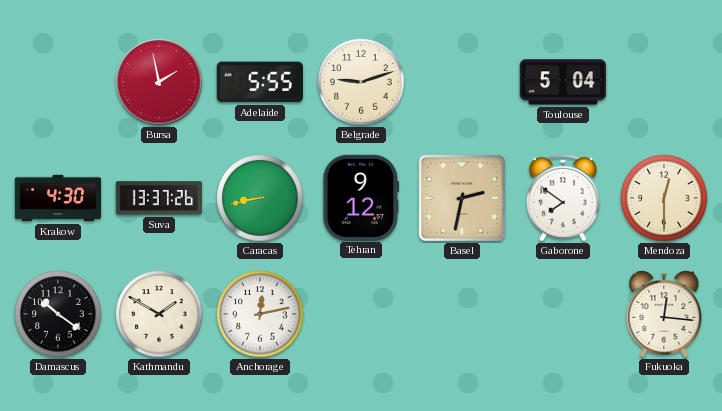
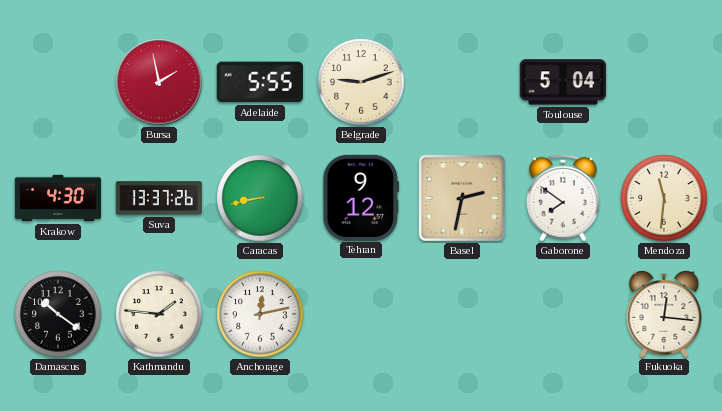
Mendoza: 12:30 -> 11:31
Kathmandu: 1:50 -> 1:46
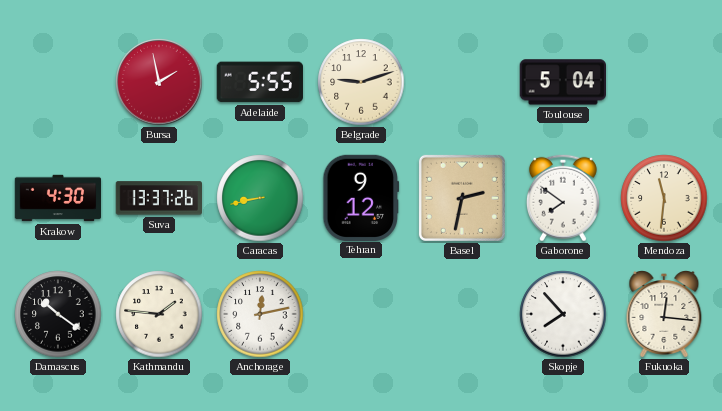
Skopje: none -> 7:53
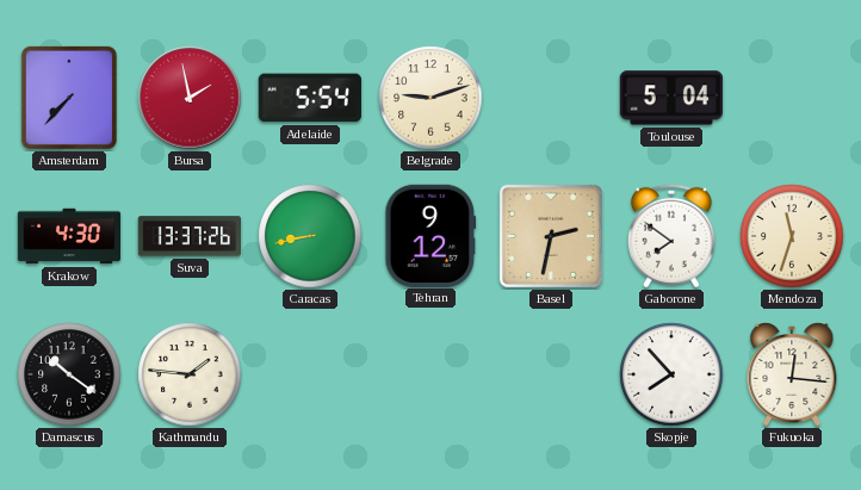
Amsterdam: none -> 7:37
Adelaide: 5:55 -> 5:54
Mendoza: 11:31 -> 11:33
Anchorage: 12:13 -> none
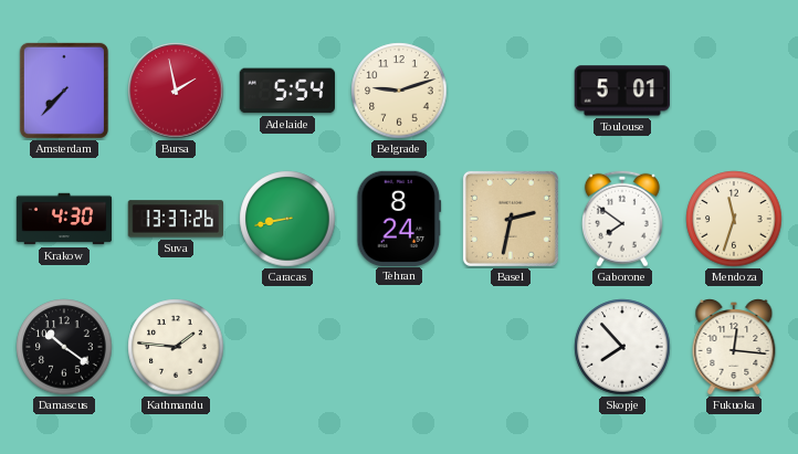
Toulouse: 5:04 -> 5:01
Tehran: 9:12 -> 8:24
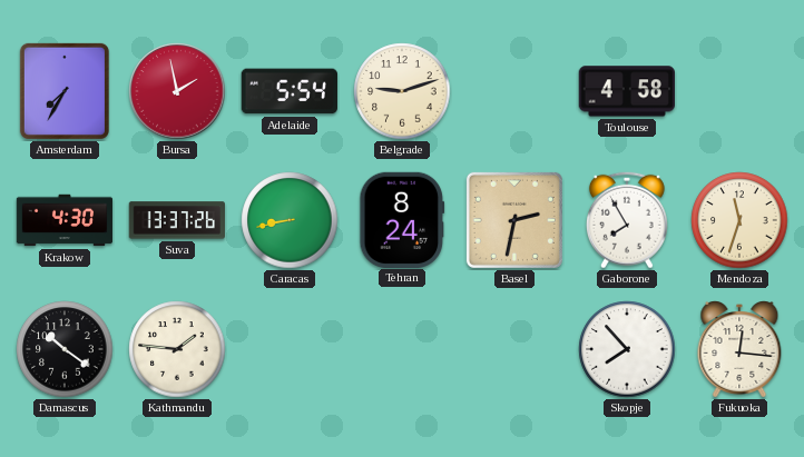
Amsterdam: 7:37 -> 7:35
Toulouse: 5:01 -> 4:58
Gaborone: 7:51 -> 7:55
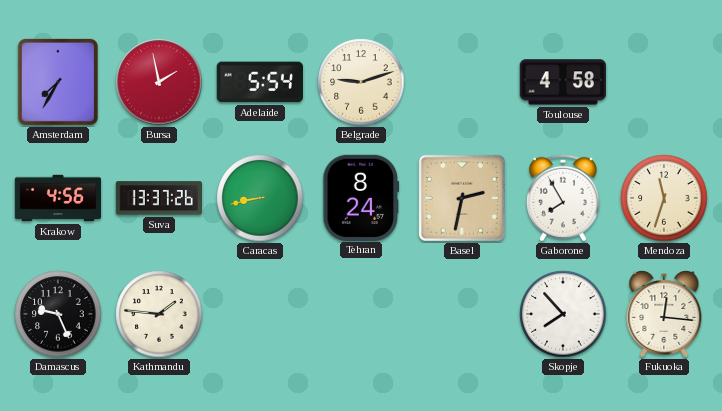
Krakow: 4:30 -> 4:56
Damascus: 10:21 -> 9:26
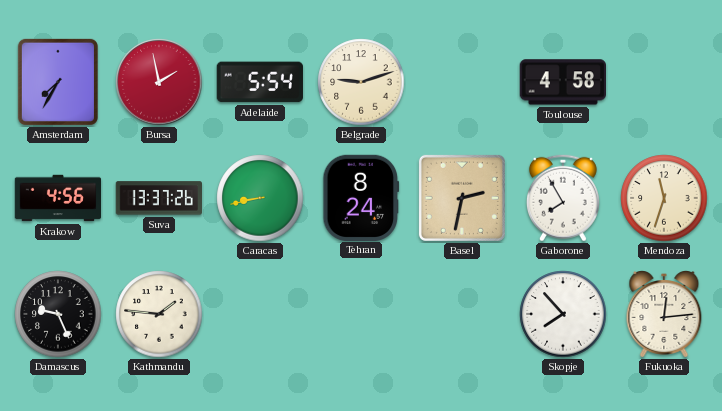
Fukuoka: 12:16 -> 12:14
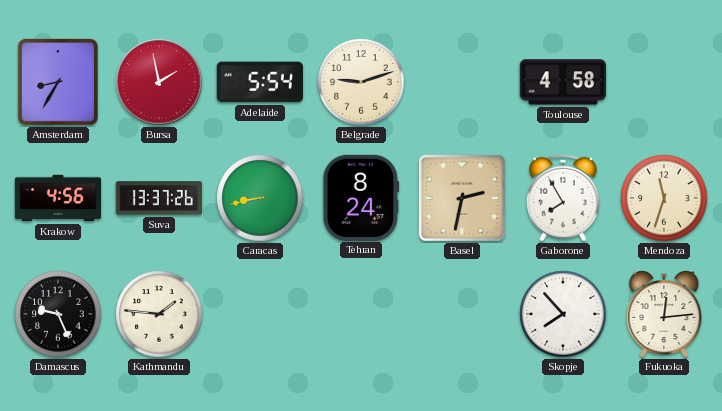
Amsterdam: 7:35 -> 8:35
